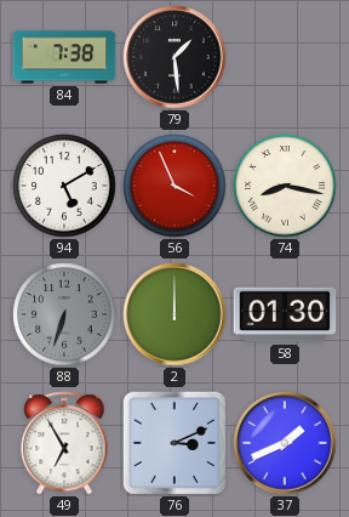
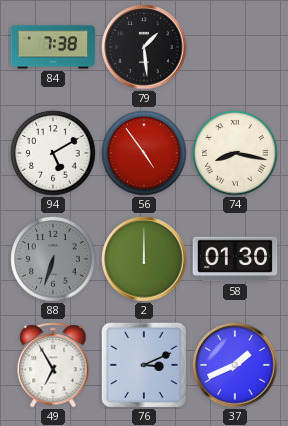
56: 3:56 -> 4:54
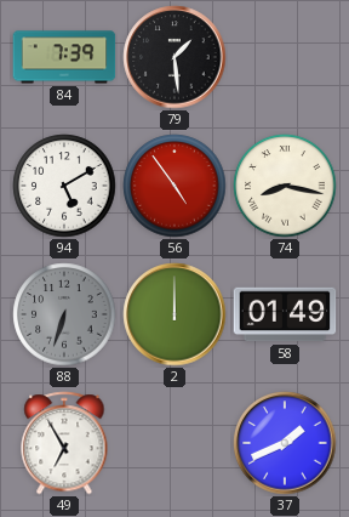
84: 7:38 -> 7:39
58: 01:30 -> 01:49
76: 3:11 -> none
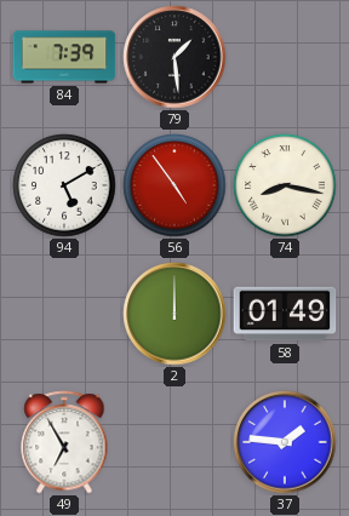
88: 6:33 -> none
37: 1:41 -> 1:46
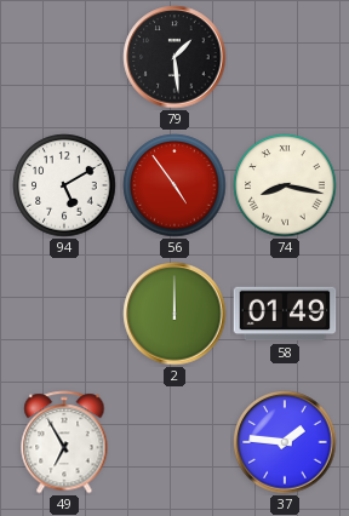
84: 7:39 -> none
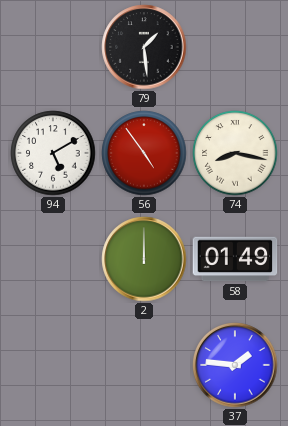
49: 6:55 -> none
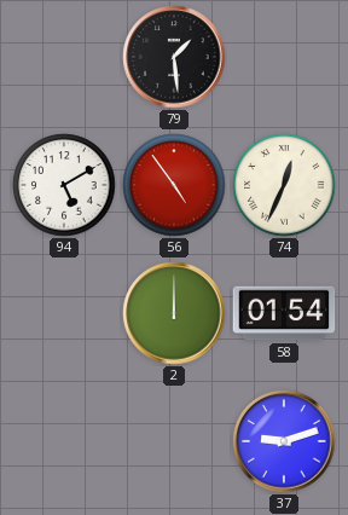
74: 8:17 -> 12:34
58: 01:49 -> 01:54
37: 1:46 -> 9:12
